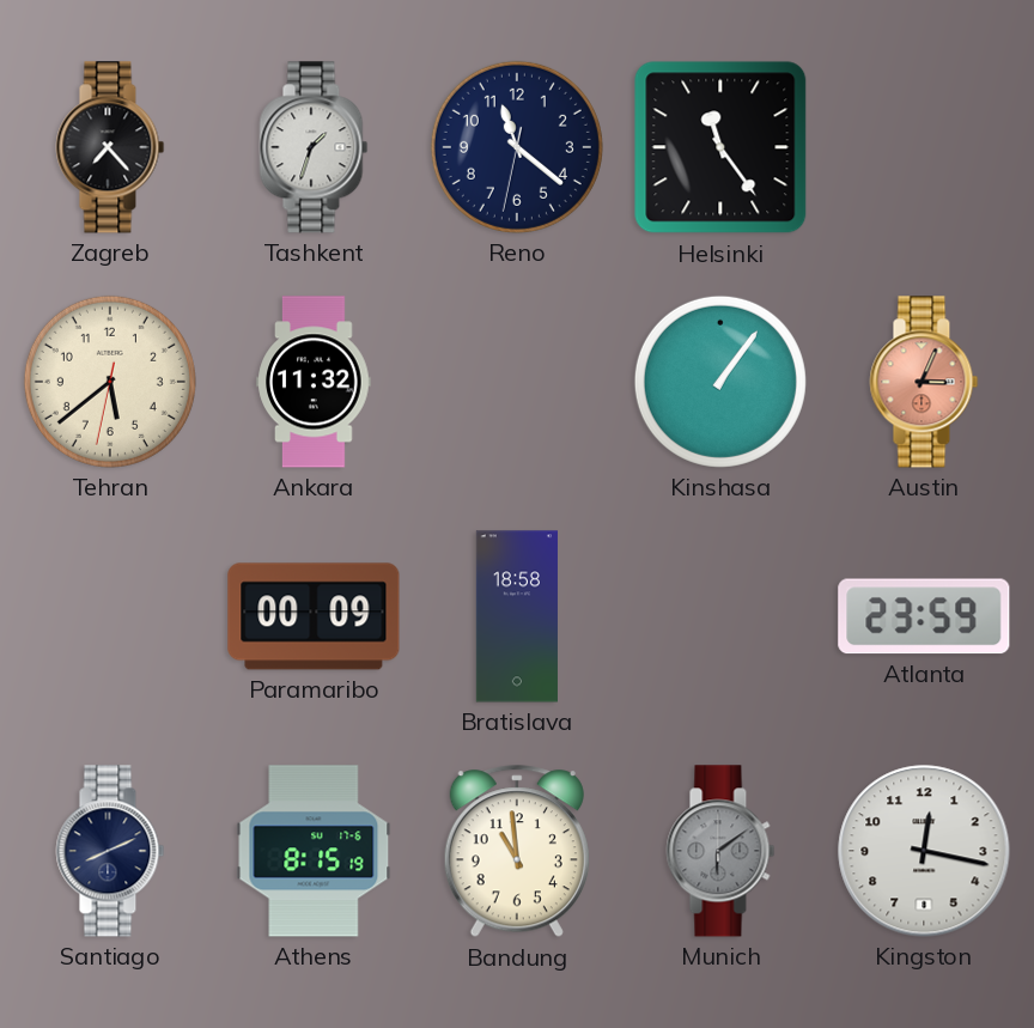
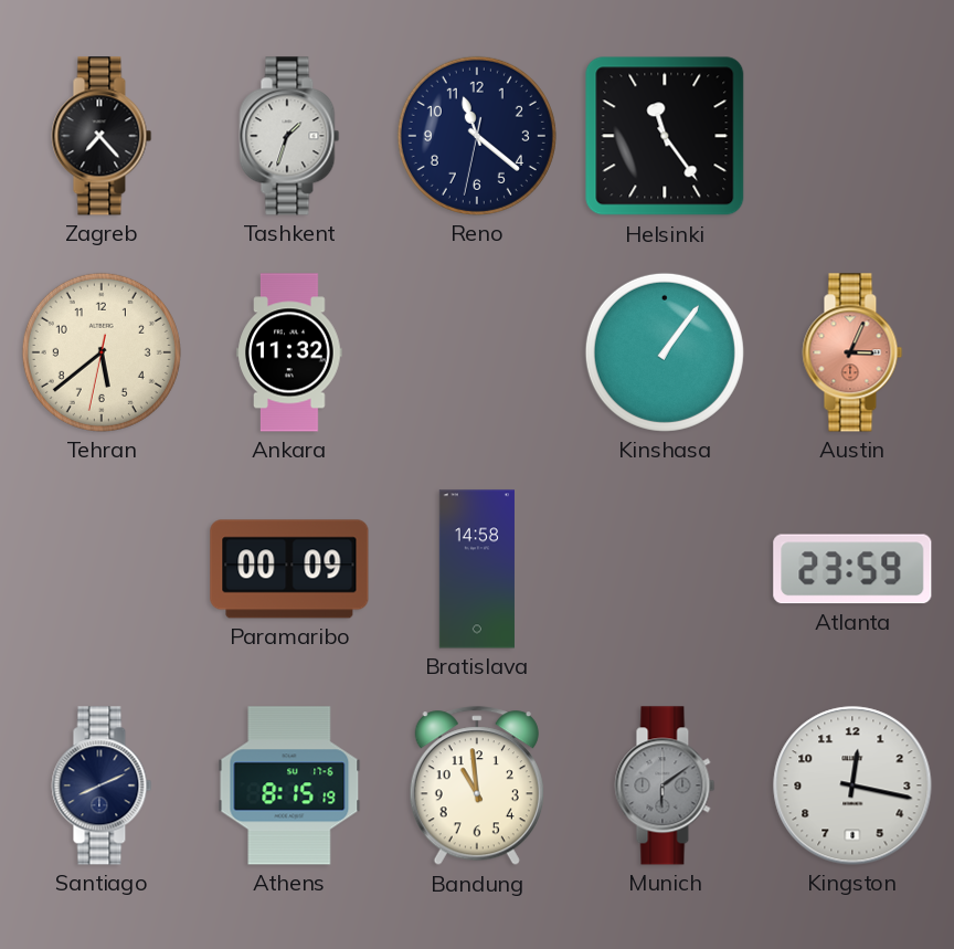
Bratislava: 18:58 -> 14:58
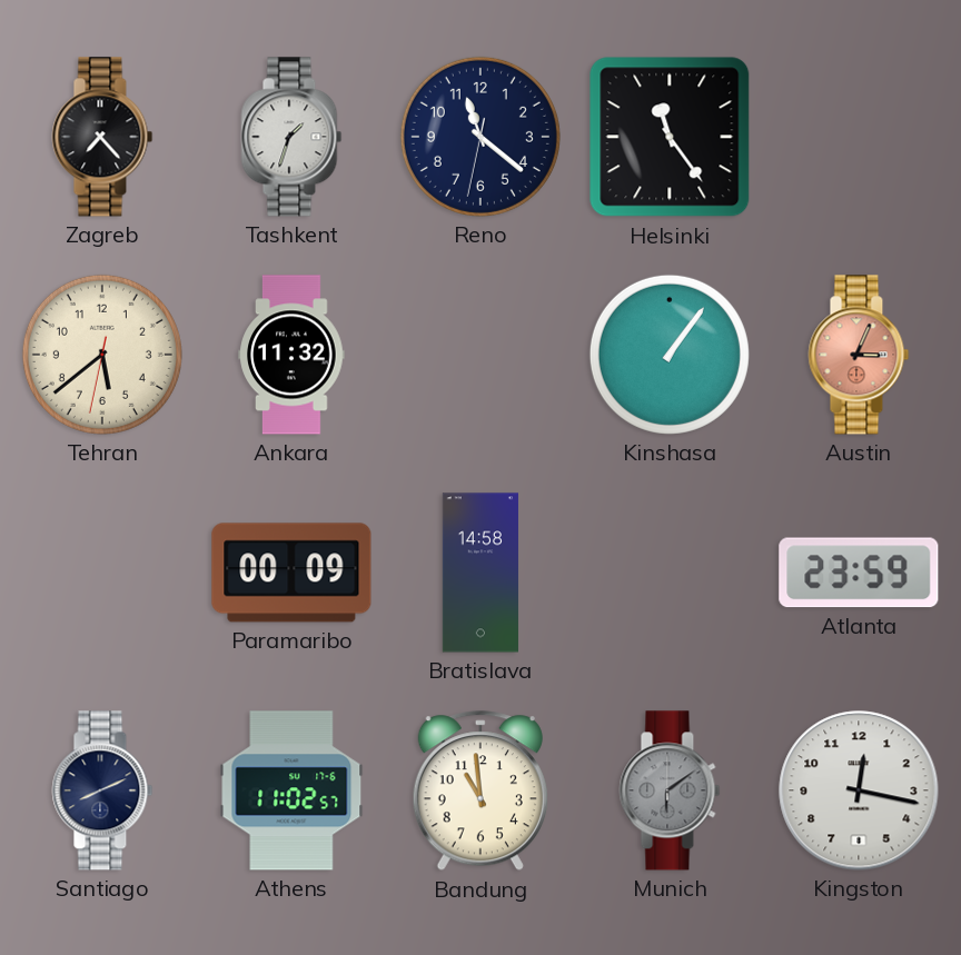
Athens: 8:15 -> 11:02
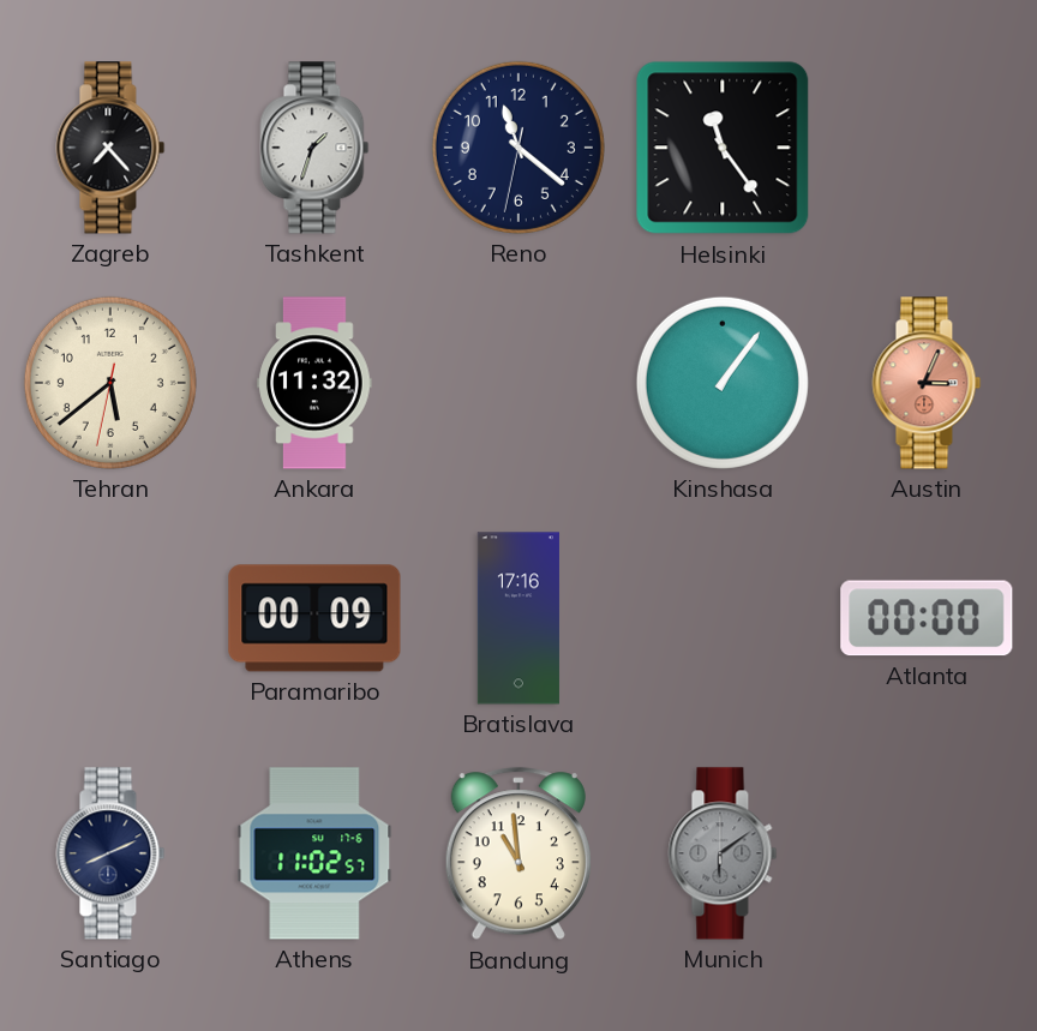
Bratislava: 14:58 -> 17:16
Atlanta: 23:59 -> 00:00
Kingston: 12:17 -> none
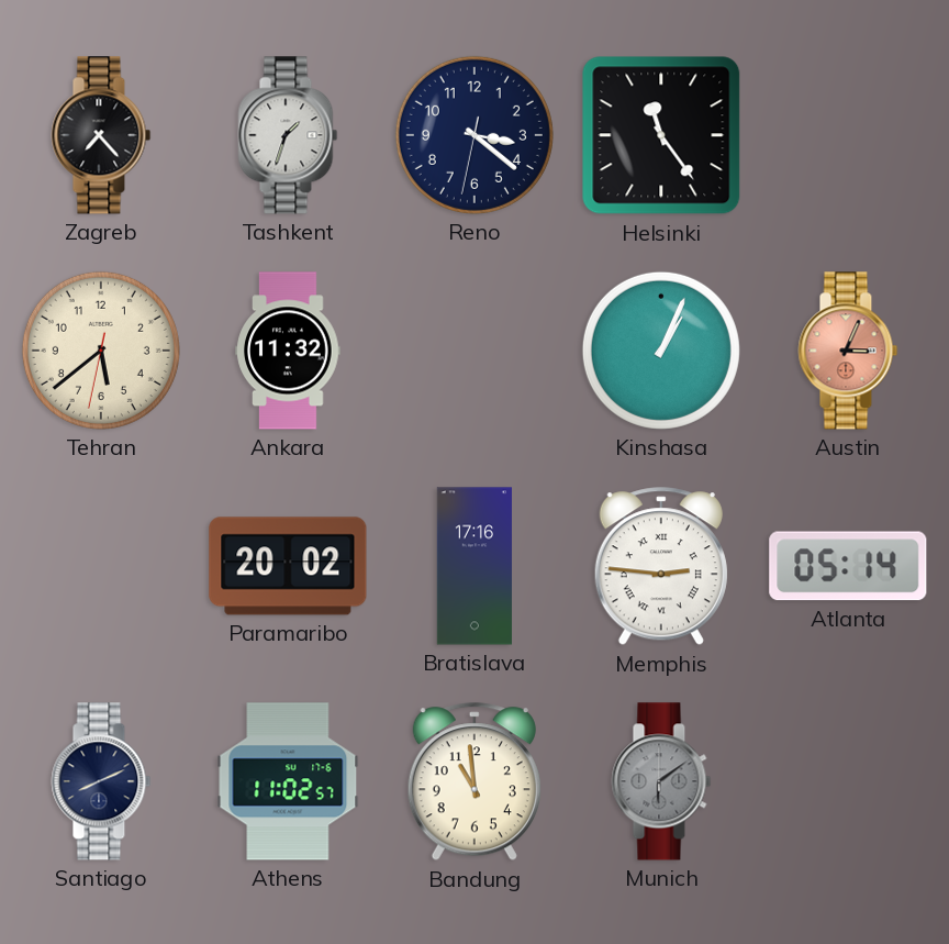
Reno: 11:21 -> 3:21
Kinshasa: 1:06 -> 1:04
Paramaribo: 00:09 -> 20:02
Memphis: none -> 2:46
Atlanta: 00:00 -> 05:14
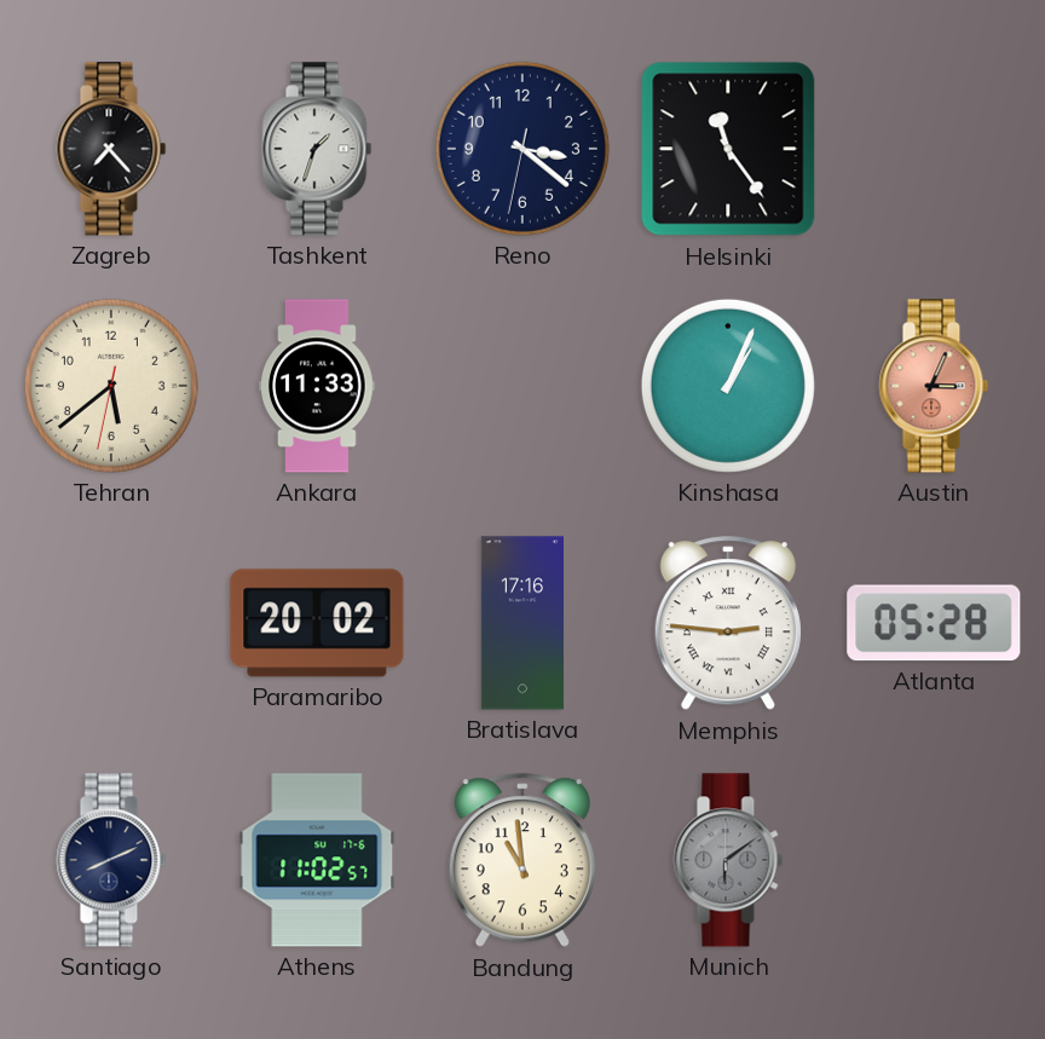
Ankara: 11:32 -> 11:33
Atlanta: 05:14 -> 05:28
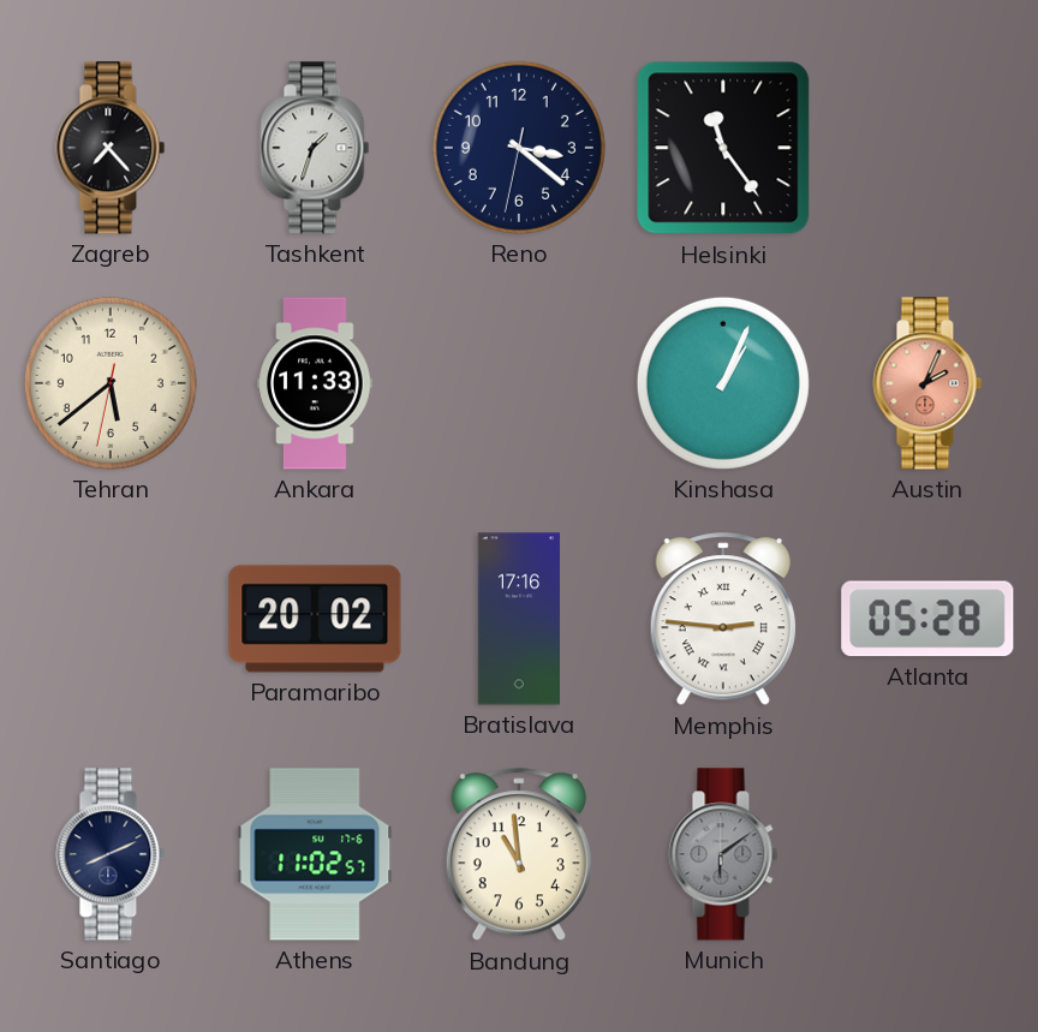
Austin: 3:04 -> 2:04
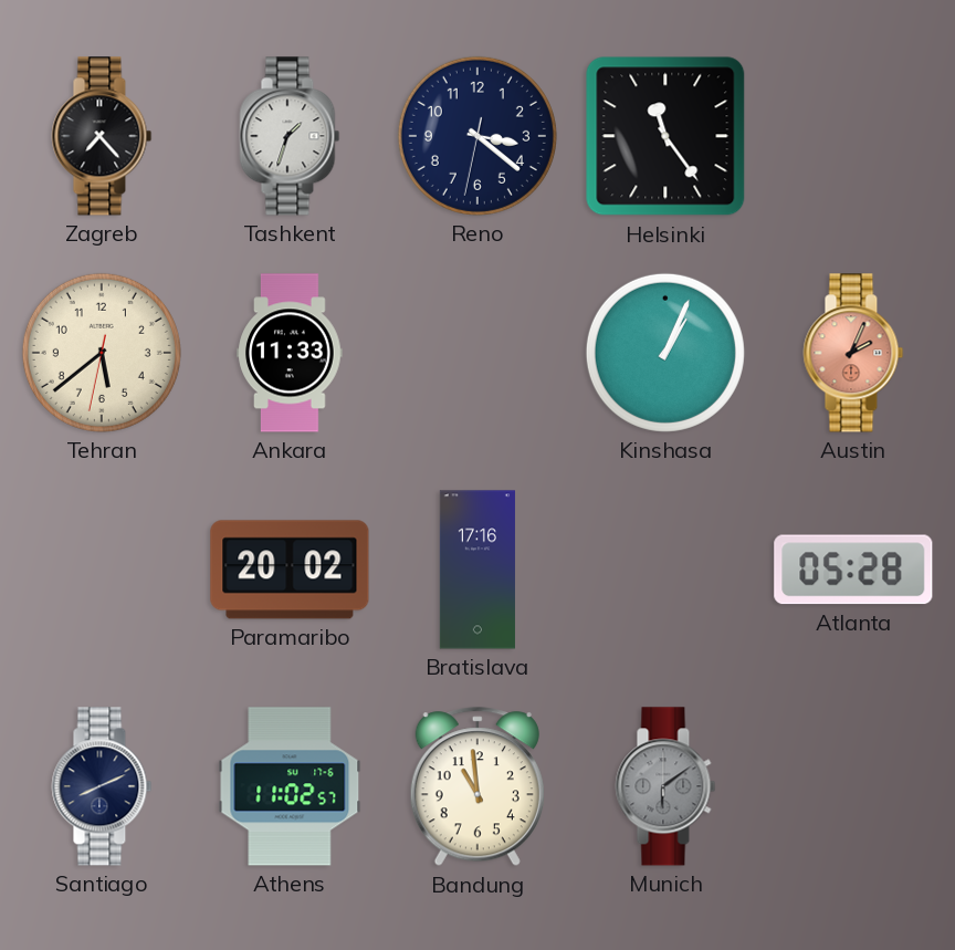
Memphis: 2:46 -> none
